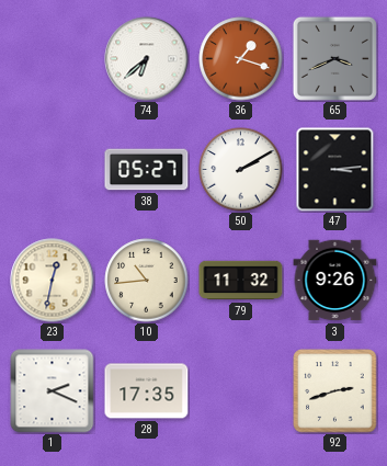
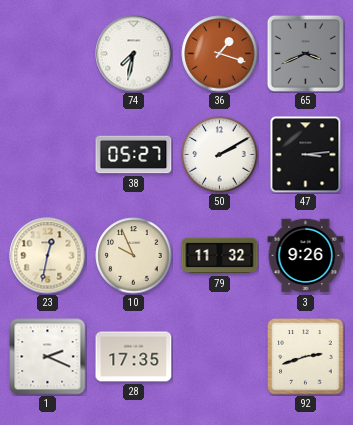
74: 6:38 -> 7:32
10: 10:44 -> 9:56
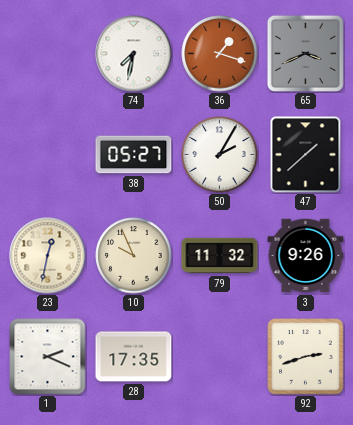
50: 2:10 -> 2:05
47: 3:14 -> 1:38
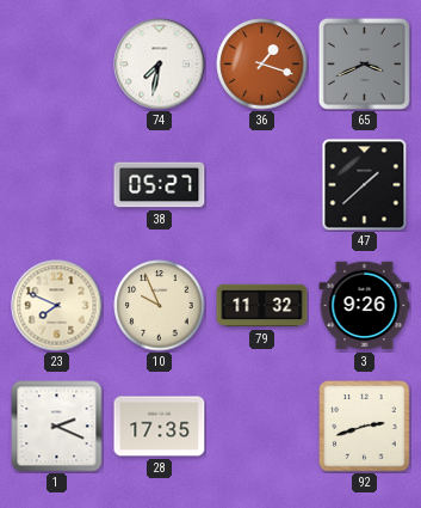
50: 2:05 -> none
23: 12:32 -> 7:49
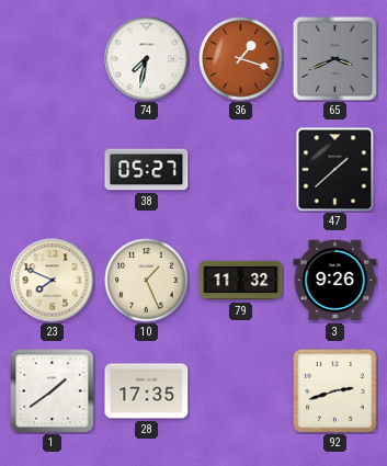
10: 9:56 -> 1:26
1: 2:19 -> 1:39
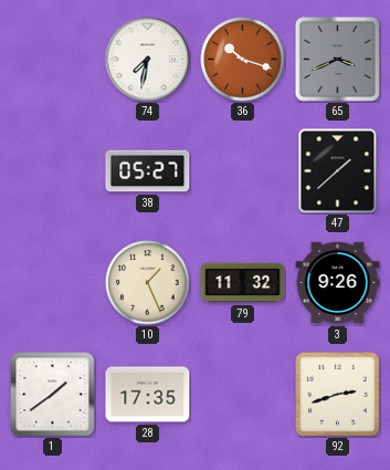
36: 1:18 -> 10:18
23: 7:49 -> none
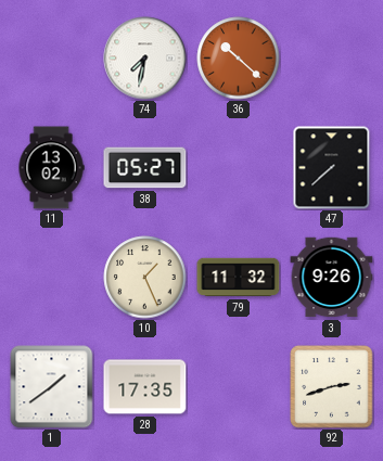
36: 10:18 -> 10:22
65: 3:41 -> none
11: none -> 13:02
47: 1:38 -> 7:38
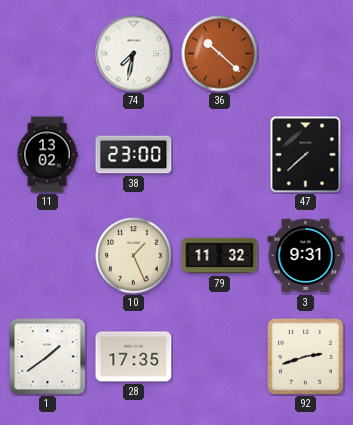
38: 05:27 -> 23:00
3: 9:26 -> 9:31
